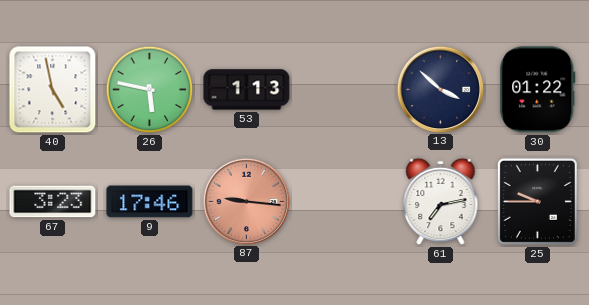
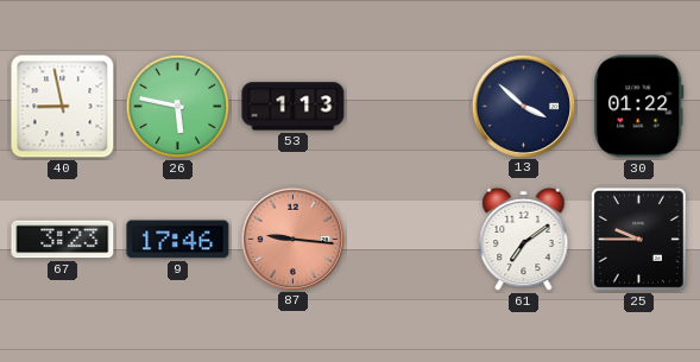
40: 4:58 -> 8:58
61: 7:13 -> 7:09
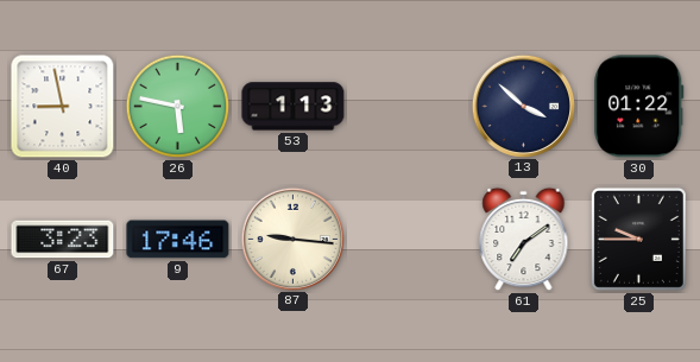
87 dial: salmon -> cream
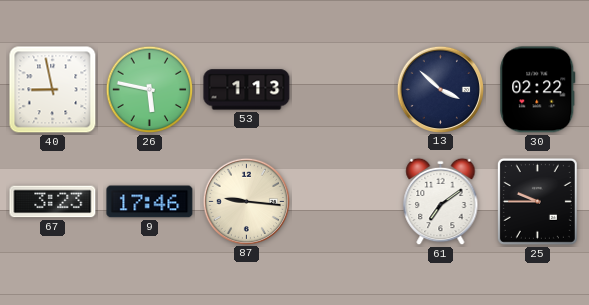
30: 01:22 -> 02:22
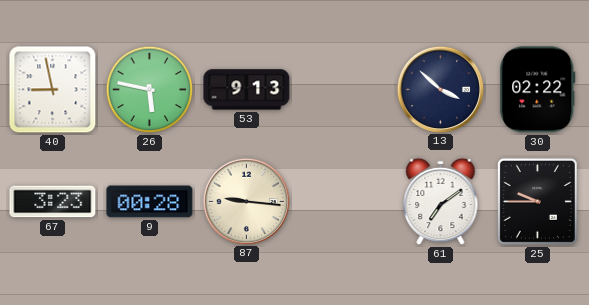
53: 1:13 -> 9:13
9: 17:46 -> 00:28
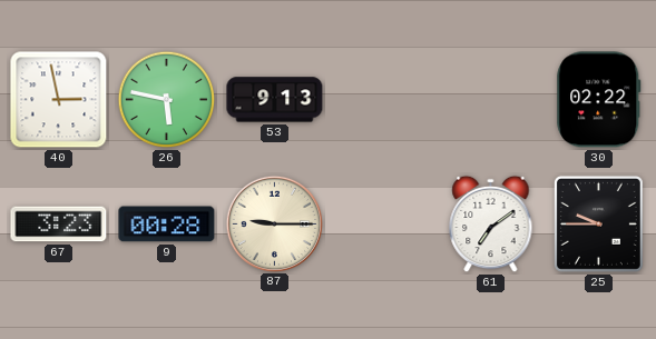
40: 8:58 -> 2:58
13: 3:52 -> none
87: 9:16 -> 9:15
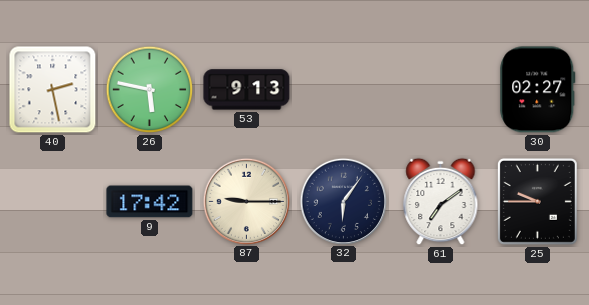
40: 2:58 -> 2:28
30: 02:22 -> 02:27
67: 3:23 -> none
9: 00:28 -> 17:42
32: none -> 6:06
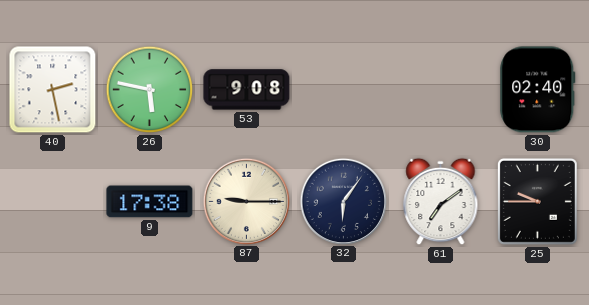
53: 9:13 -> 9:08
30: 02:27 -> 02:40
9: 17:42 -> 17:38
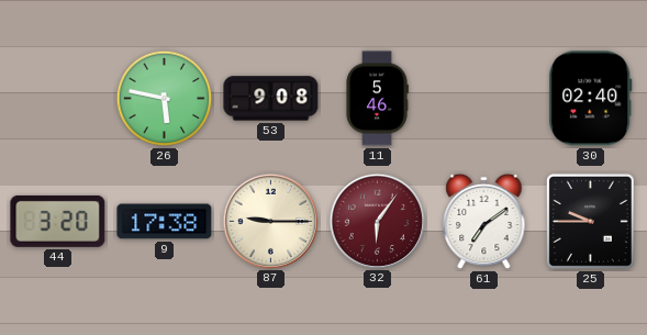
40: 2:28 -> none
11: none -> 5:46
44: none -> 3:20
32 dial: navy -> burgundy
